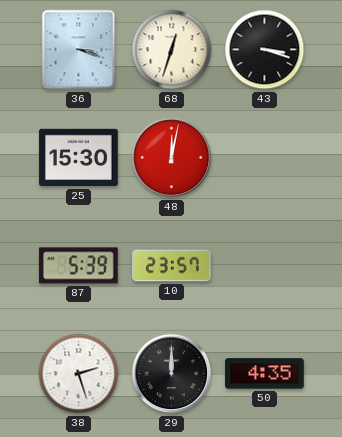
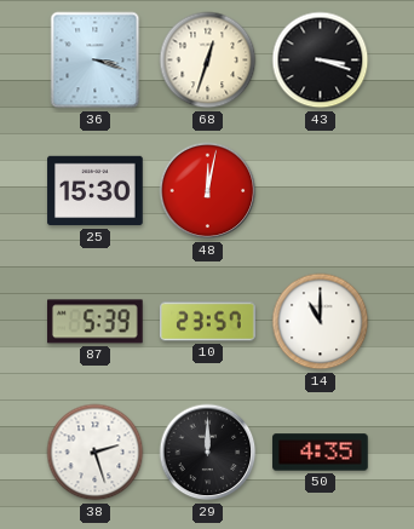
14: none -> 11:00
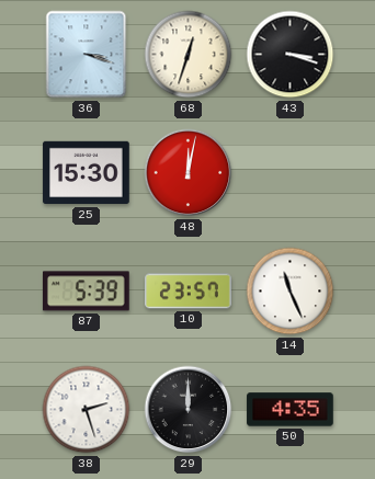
14: 11:00 -> 11:26
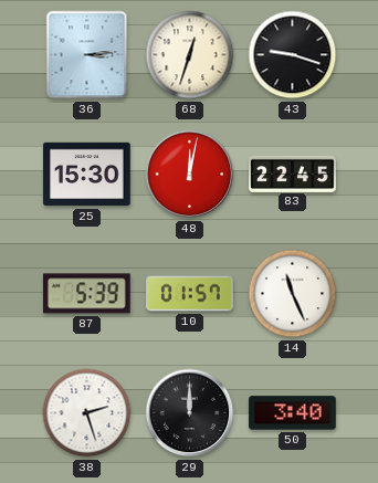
36: 3:18 -> 3:14
43: 3:18 -> 9:18
83: none -> 22:45
10: 23:57 -> 01:57
50: 4:35 -> 3:40
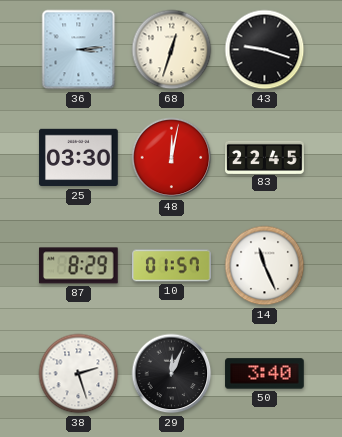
25: 15:30 -> 03:30
87: 5:39 -> 8:29
29: 12:00 -> 12:04
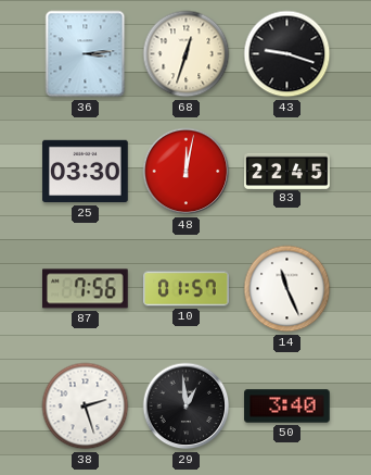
87: 8:29 -> 7:56
29: 12:04 -> 12:59
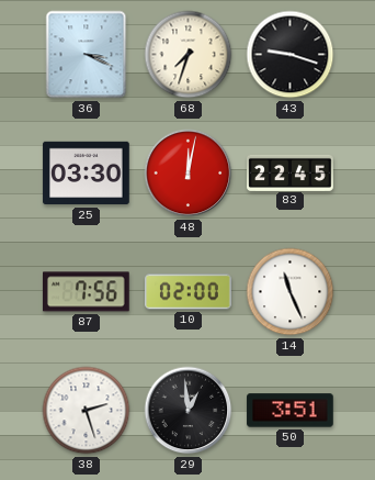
36: 3:14 -> 3:19
68: 12:33 -> 7:33
10: 01:57 -> 02:00
50: 3:40 -> 3:51
